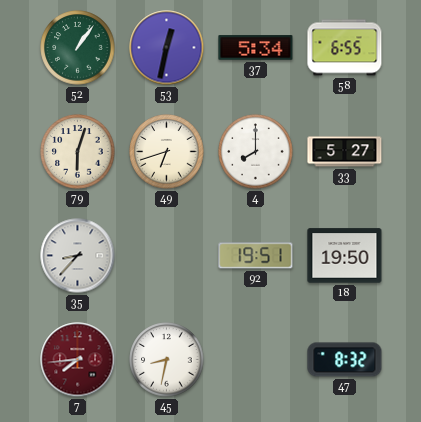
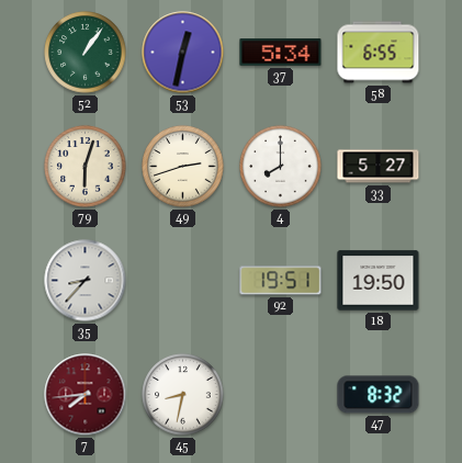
49: 6:42 -> 2:42
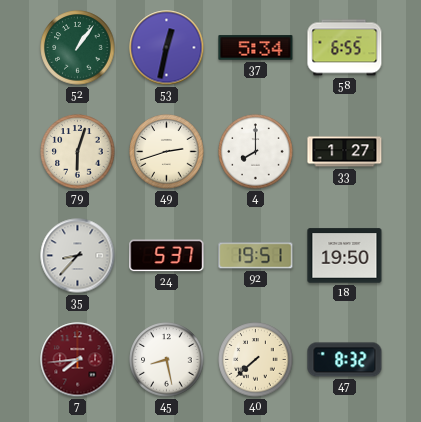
33: 5:27 -> 1:27
24: none -> 5:37
45: 8:32 -> 8:28
40: none -> 7:38
